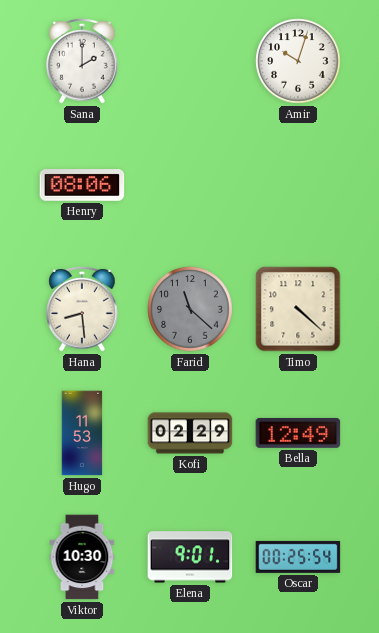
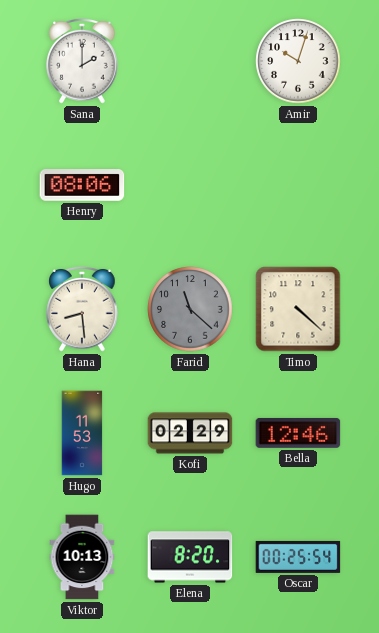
Bella: 12:49 -> 12:46
Viktor: 10:30 -> 10:13
Elena: 9:01 -> 8:20
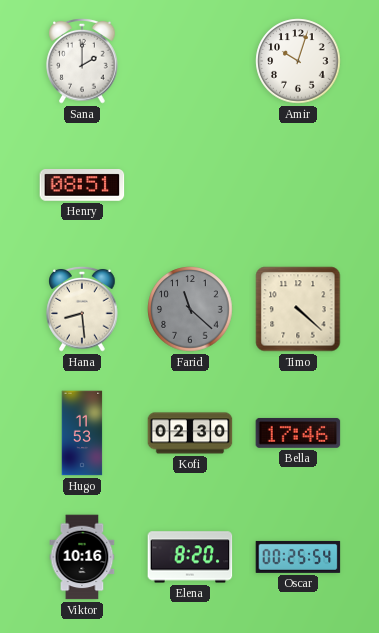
Henry: 08:06 -> 08:51
Kofi: 02:29 -> 02:30
Bella: 12:46 -> 17:46
Viktor: 10:13 -> 10:16
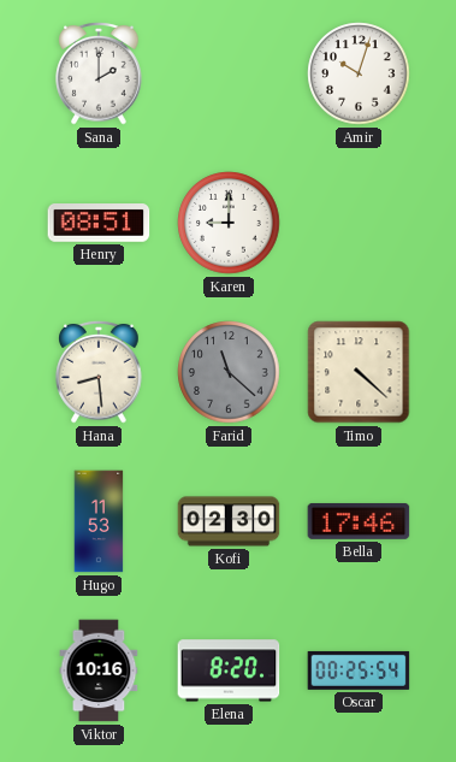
Karen: none -> 9:00
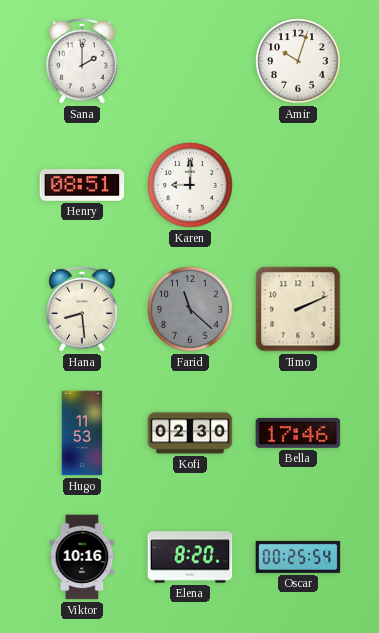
Timo: 4:22 -> 2:11
